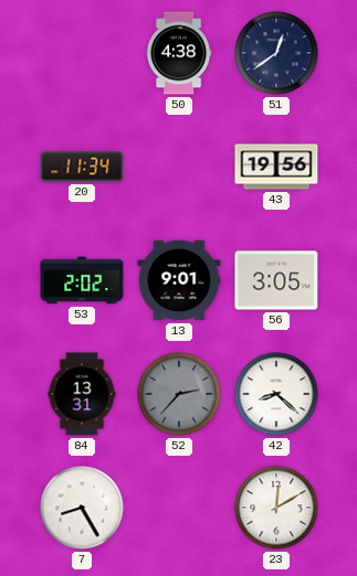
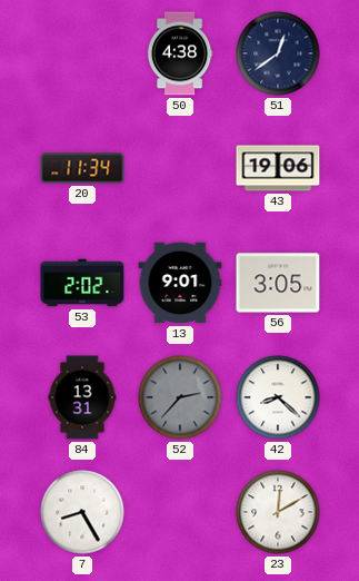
43: 19:56 -> 19:06
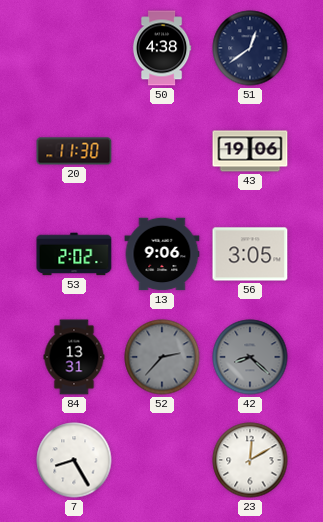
20: 11:34 -> 11:30
13: 9:01 -> 9:06
42 dial: white -> grey
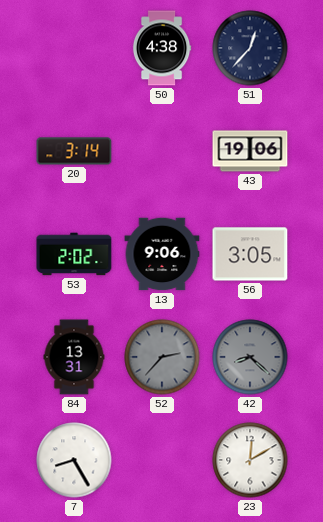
51: 12:39 -> 12:37
20: 11:30 -> 3:14
